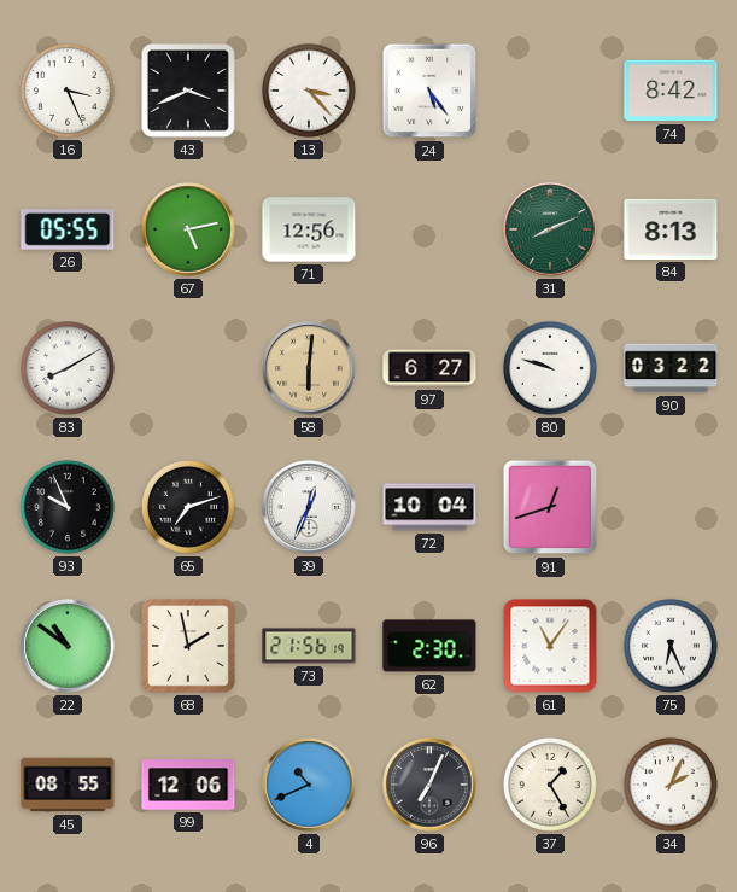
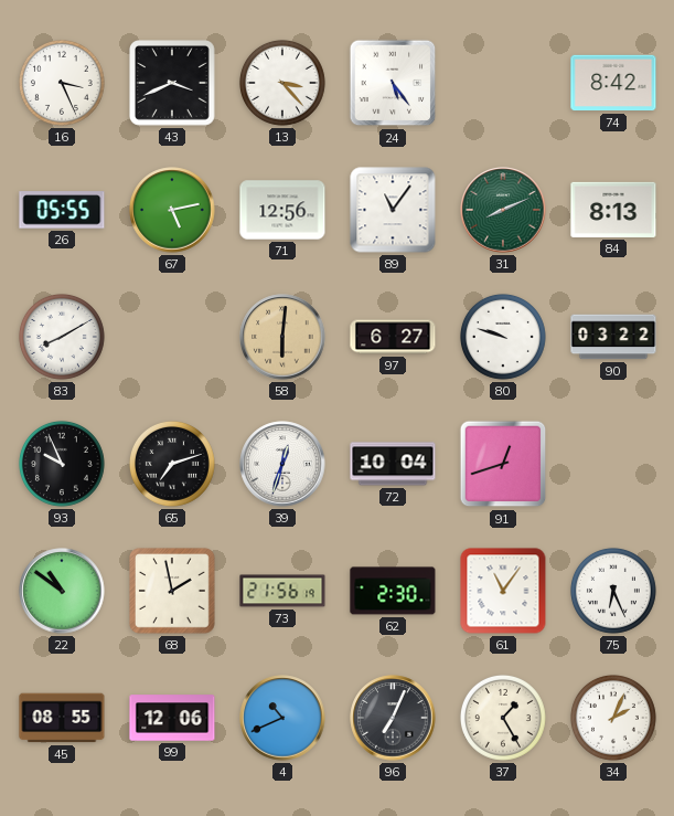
89: none -> 11:06
39: 12:34 -> 12:33
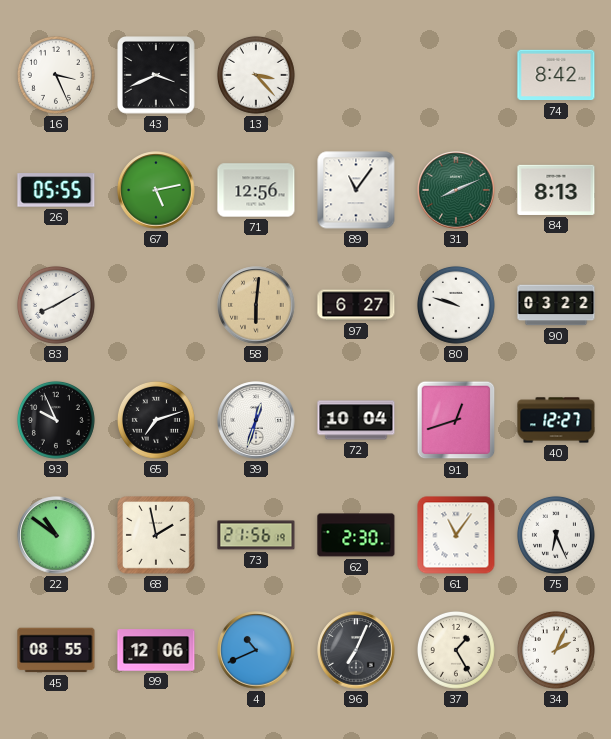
24: 5:24 -> none
40: none -> 12:27
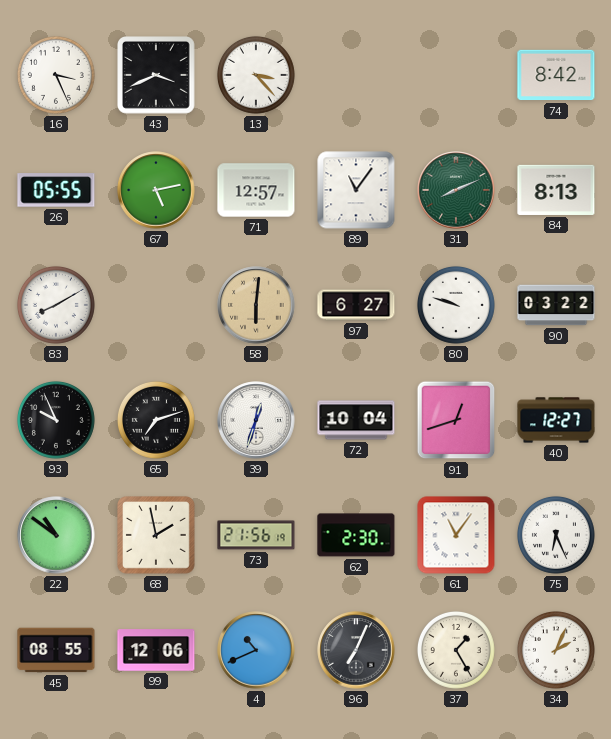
71: 12:56 -> 12:57
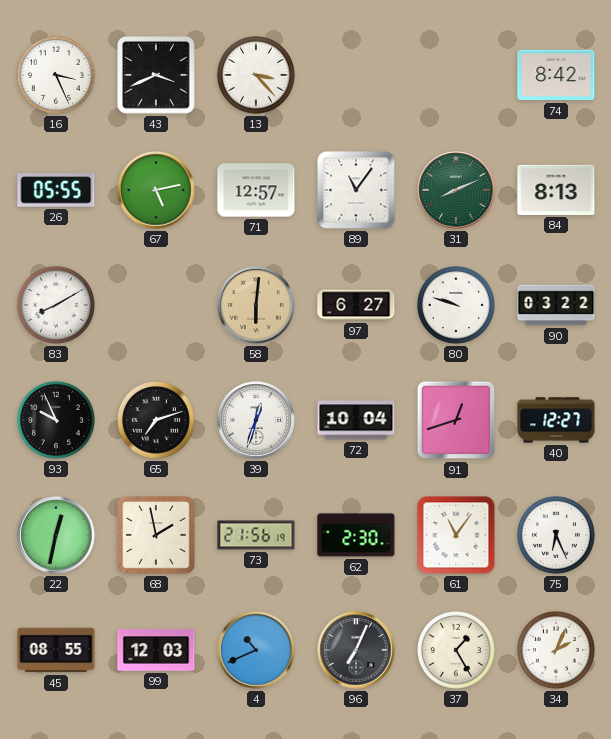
22: 10:51 -> 12:32
99: 12:06 -> 12:03
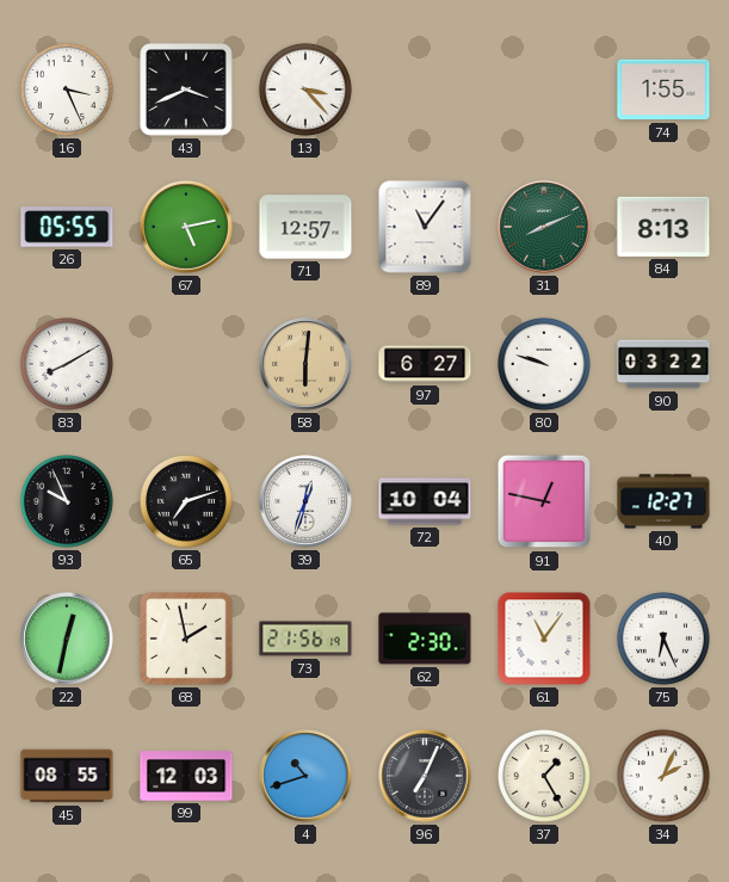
74: 8:42 -> 1:55
91: 12:42 -> 12:47
4: 10:41 -> 10:42
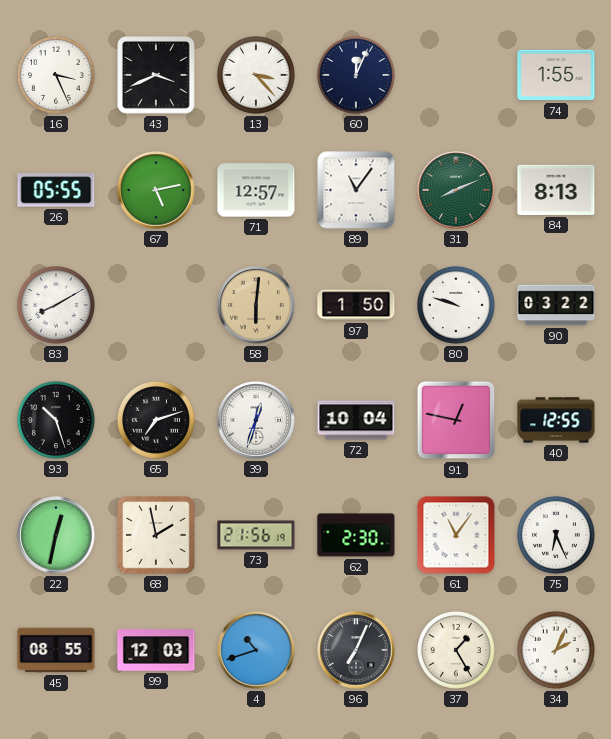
60: none -> 12:04
97: 6:27 -> 1:50
93: 9:56 -> 10:27
40: 12:27 -> 12:55
